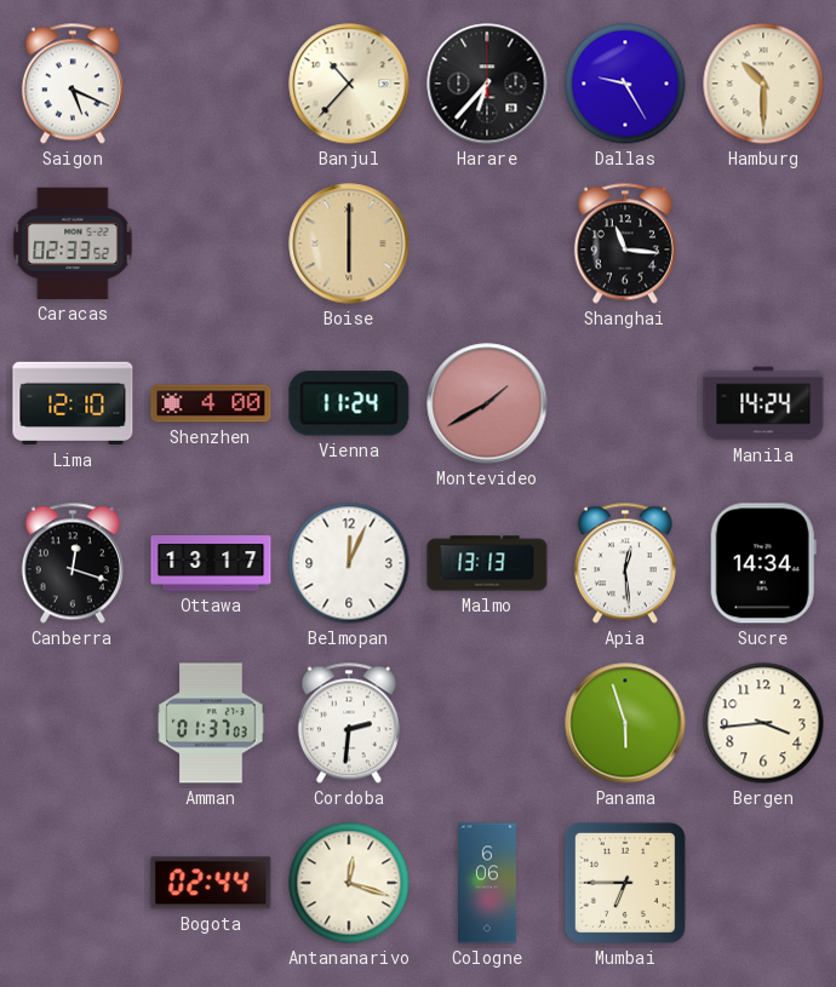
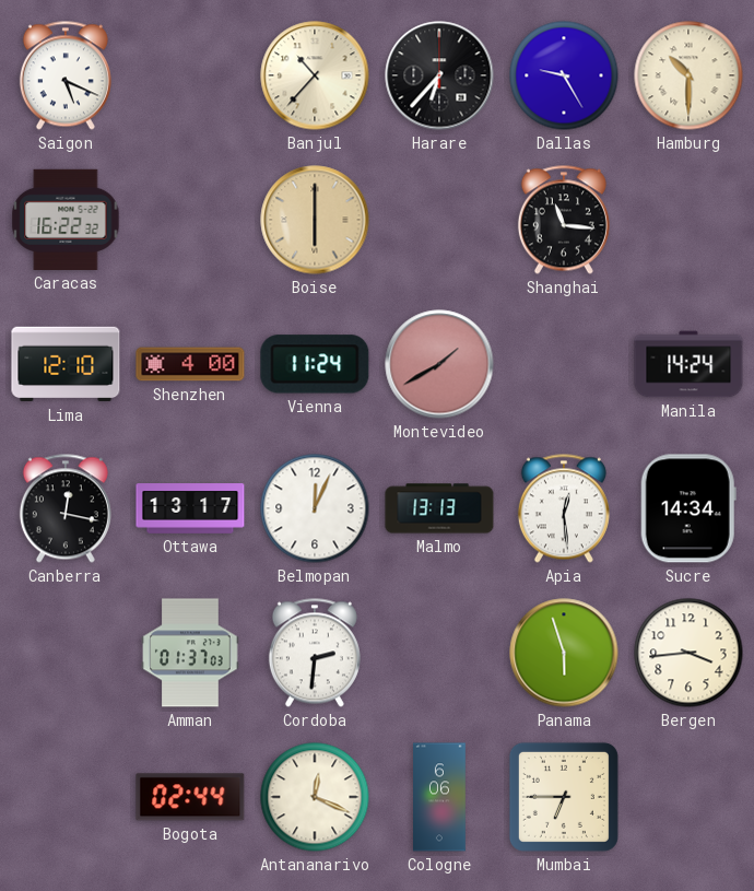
Caracas: 02:33 -> 16:22
Canberra: 12:18 -> 12:17
Antananarivo: 12:18 -> 12:19
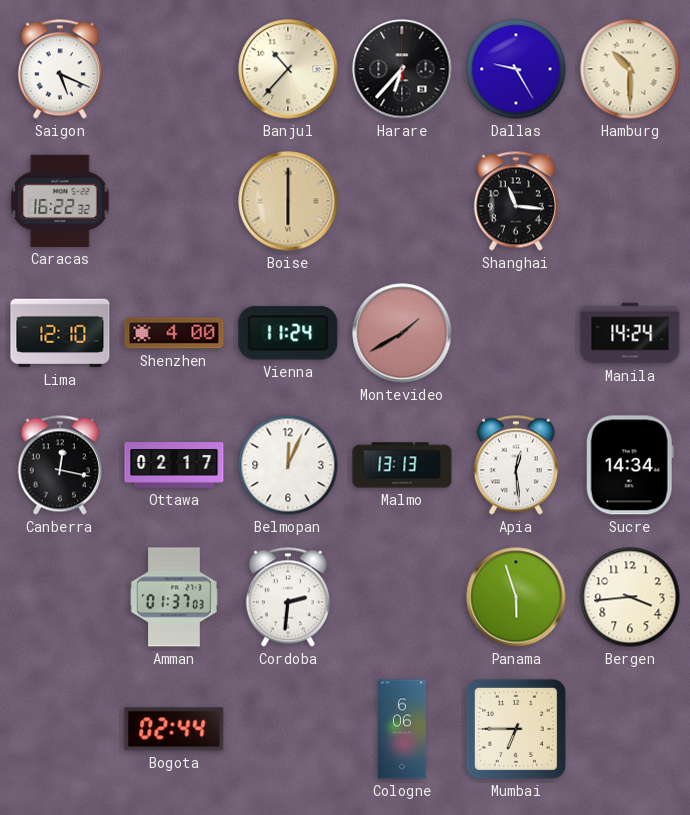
Ottawa: 13:17 -> 02:17
Antananarivo: 12:19 -> none
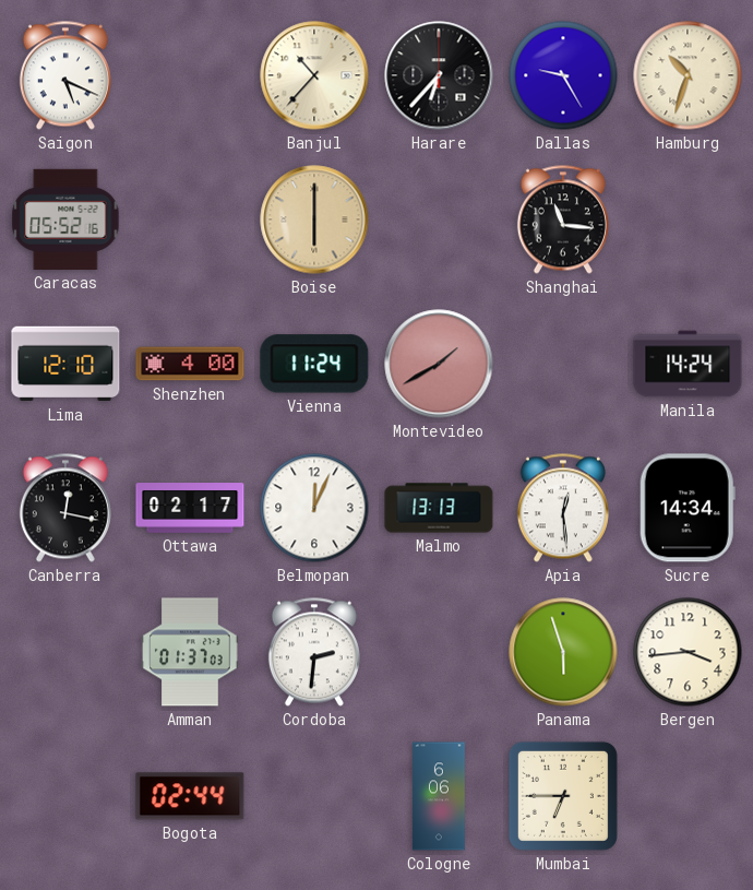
Hamburg: 10:30 -> 10:33
Caracas: 16:22 -> 05:52
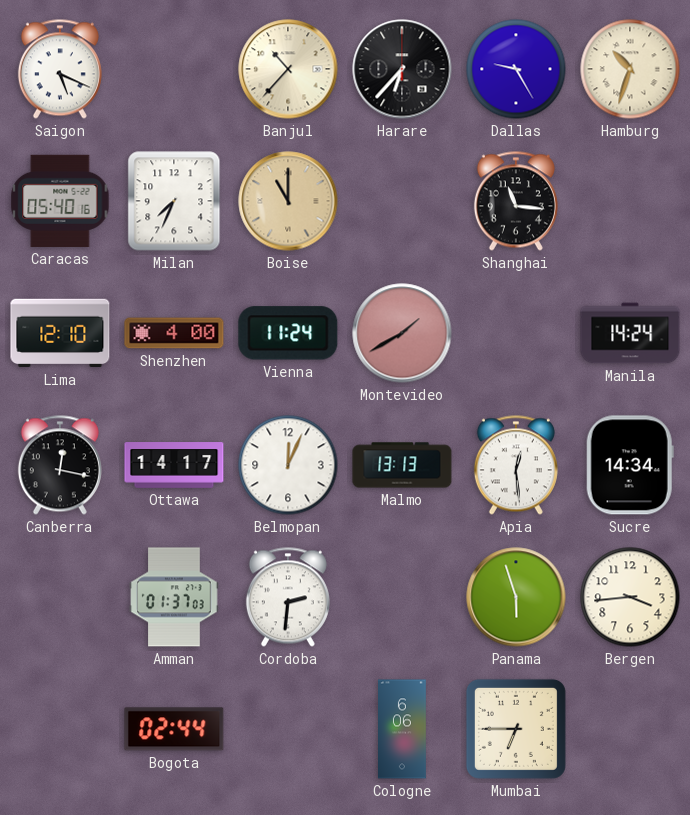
Caracas: 05:52 -> 05:40
Milan: none -> 7:34
Boise: 6:00 -> 11:00
Ottawa: 02:17 -> 14:17
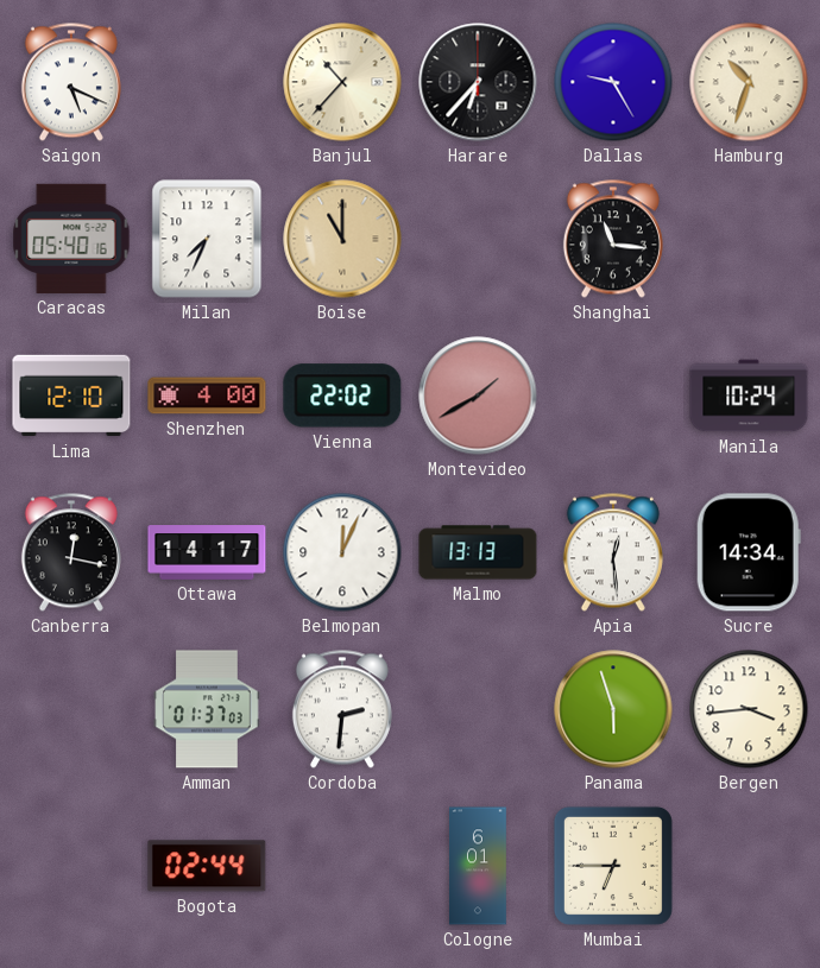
Vienna: 11:24 -> 22:02
Manila: 14:24 -> 10:24
Cologne: 6:06 -> 6:01
